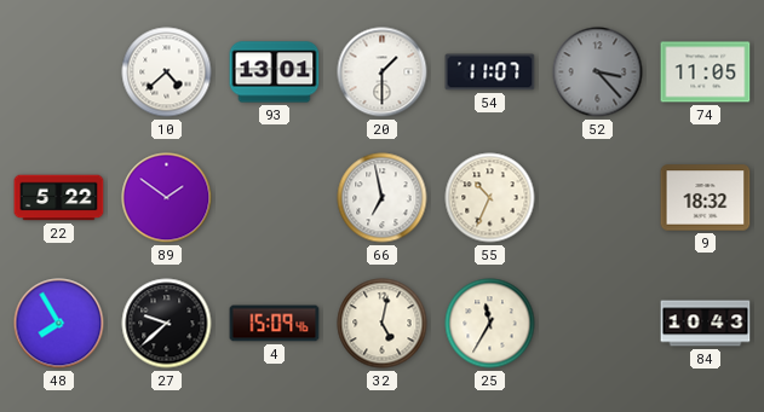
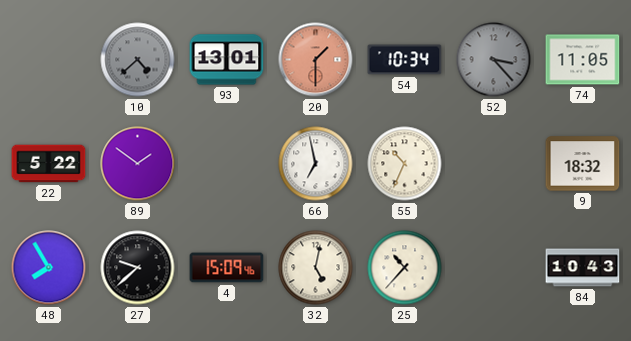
10 dial: white -> grey
20 dial: white -> salmon
54: 11:07 -> 10:34
25: 11:35 -> 10:37
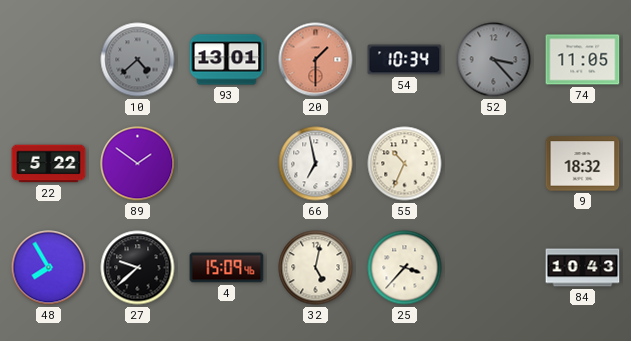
25: 10:37 -> 3:37
